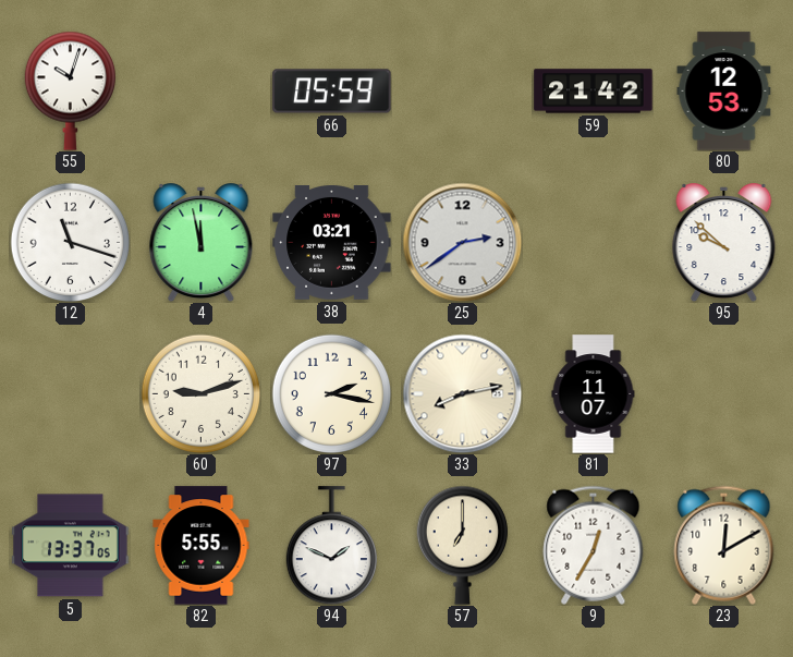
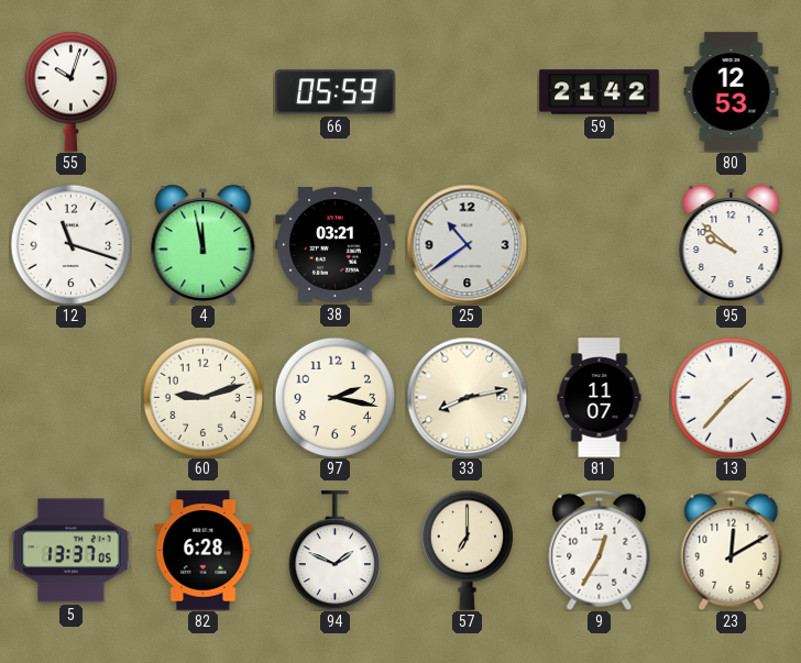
25: 2:39 -> 10:39
13: none -> 1:37
82: 5:55 -> 6:28
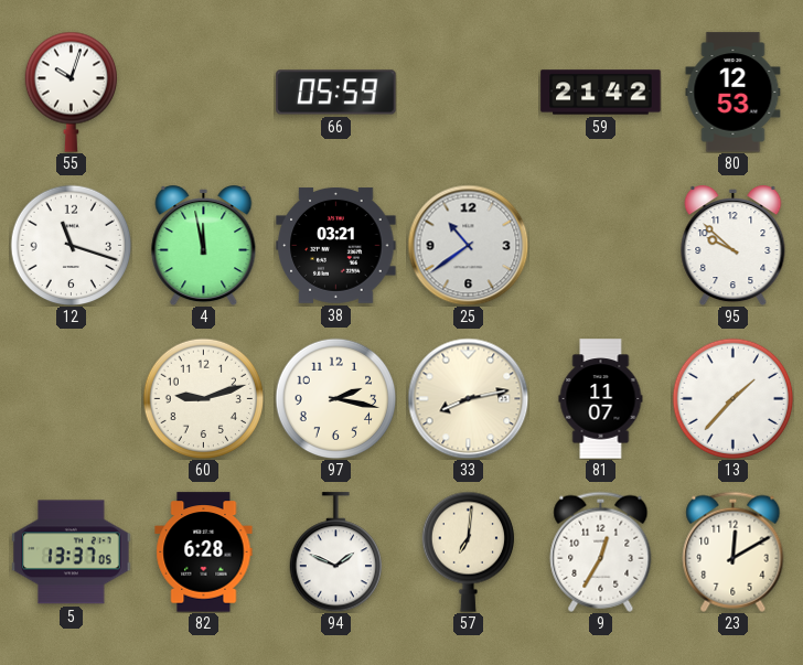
57: 7:00 -> 7:01
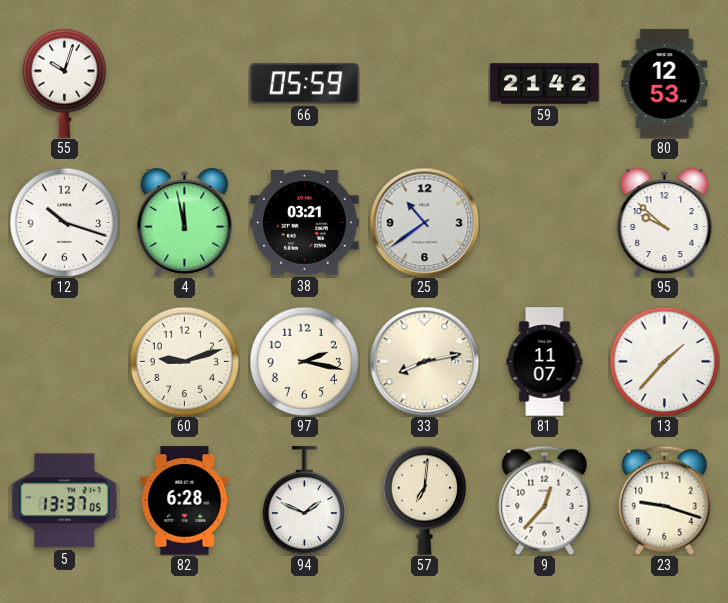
12: 11:18 -> 10:18
9: 12:35 -> 12:37
23: 12:10 -> 9:18
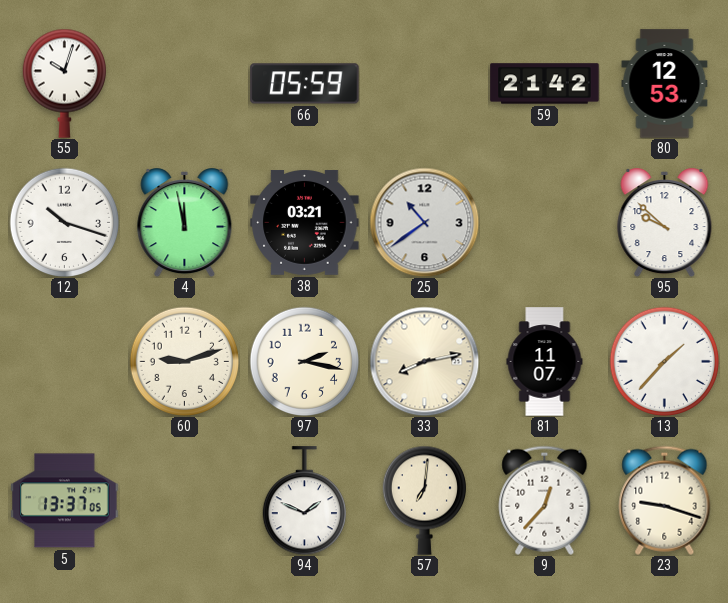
82: 6:28 -> none
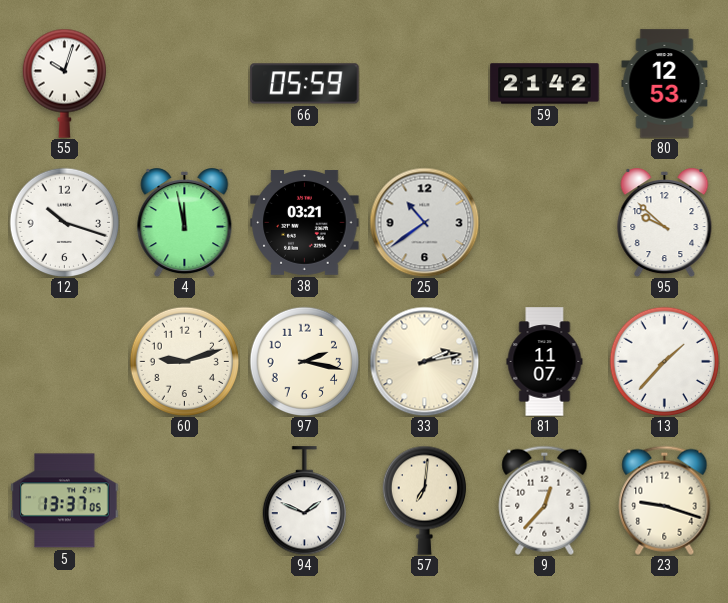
33: 8:13 -> 2:13
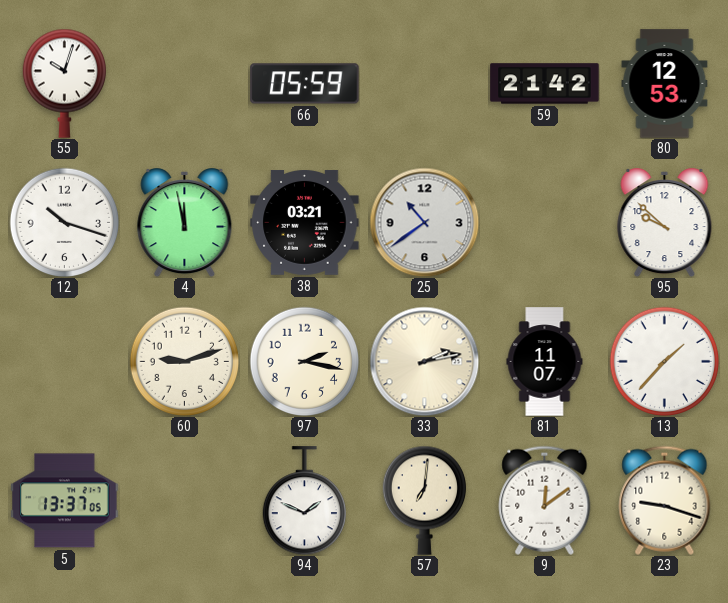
9: 12:37 -> 12:09
